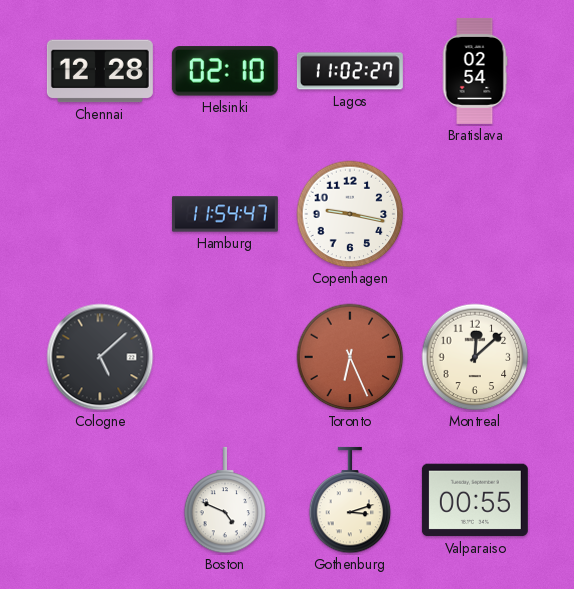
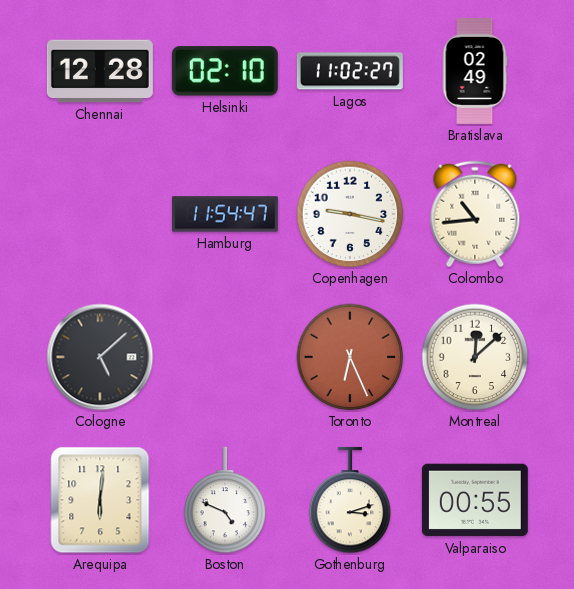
Bratislava: 02:54 -> 02:49
Colombo: none -> 10:44
Arequipa: none -> 6:01
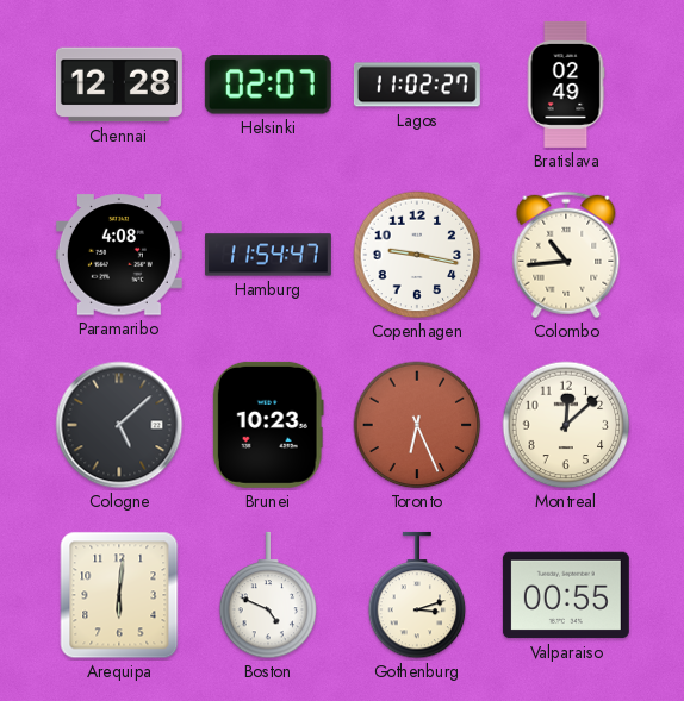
Helsinki: 02:10 -> 02:07
Paramaribo: none -> 4:08
Brunei: none -> 10:23
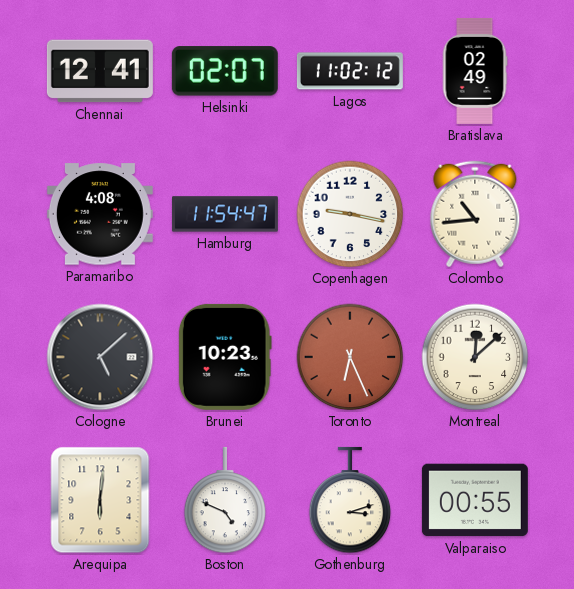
Chennai: 12:28 -> 12:41
Lagos: 11:02:27 -> 11:02:12
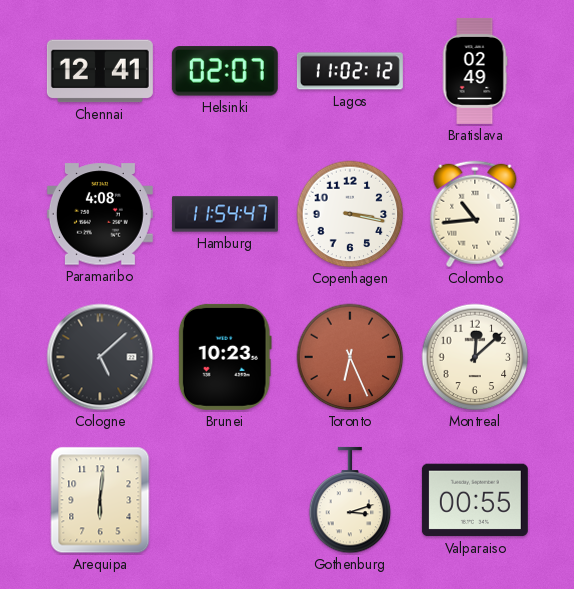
Copenhagen: 9:17 -> 3:17
Boston: 4:49 -> none
